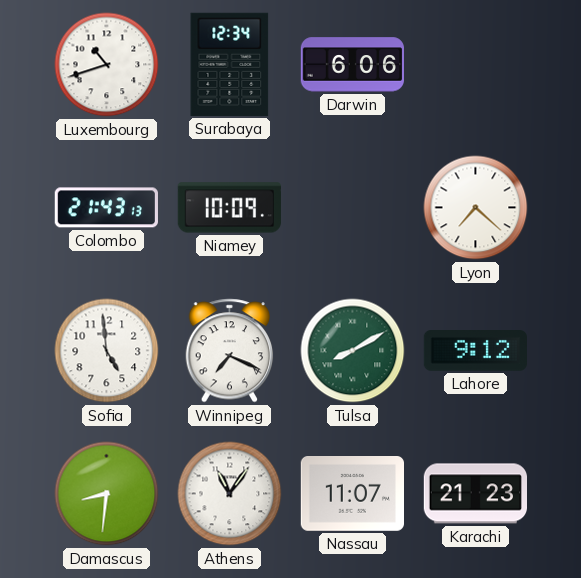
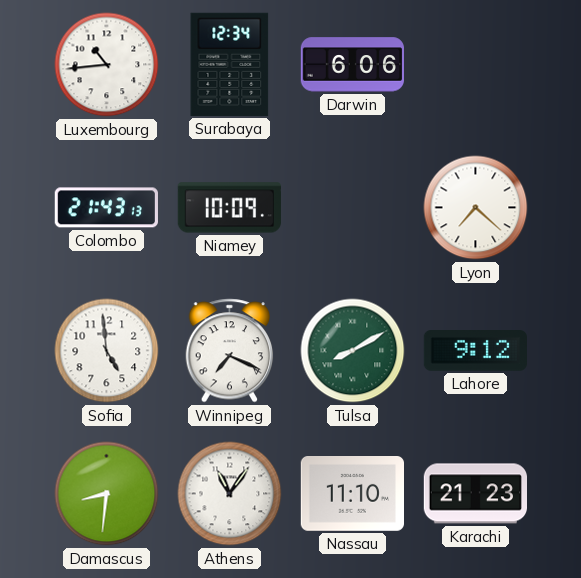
Luxembourg: 10:42 -> 10:44
Nassau: 11:07 -> 11:10
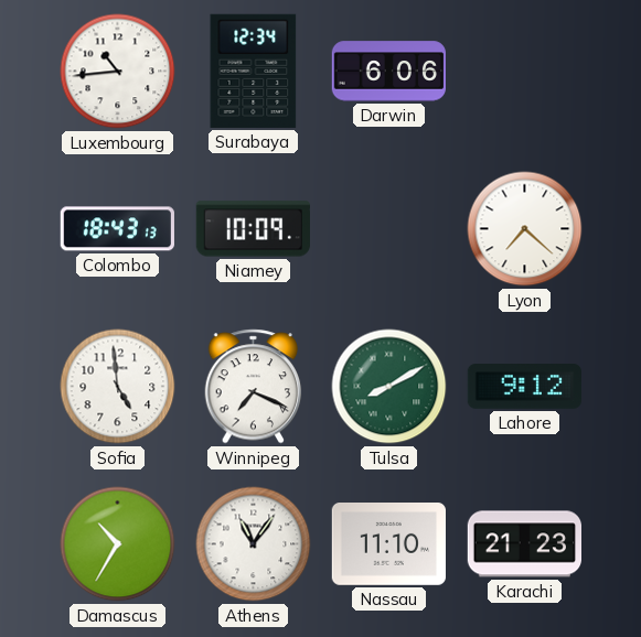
Colombo: 21:43 -> 18:43
Damascus: 8:31 -> 10:35
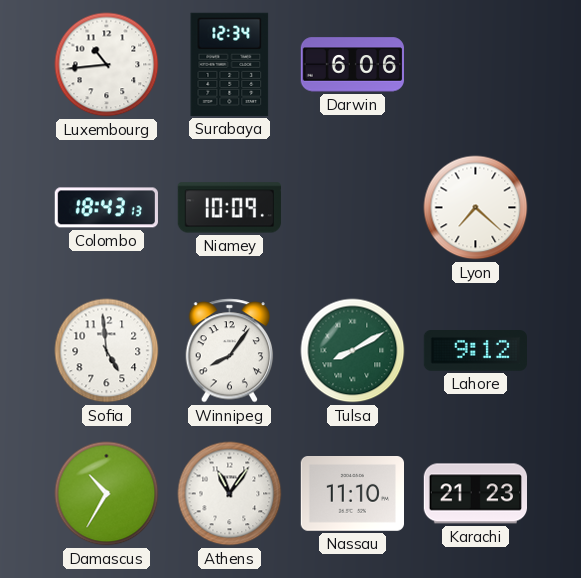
Winnipeg: 7:19 -> 8:06
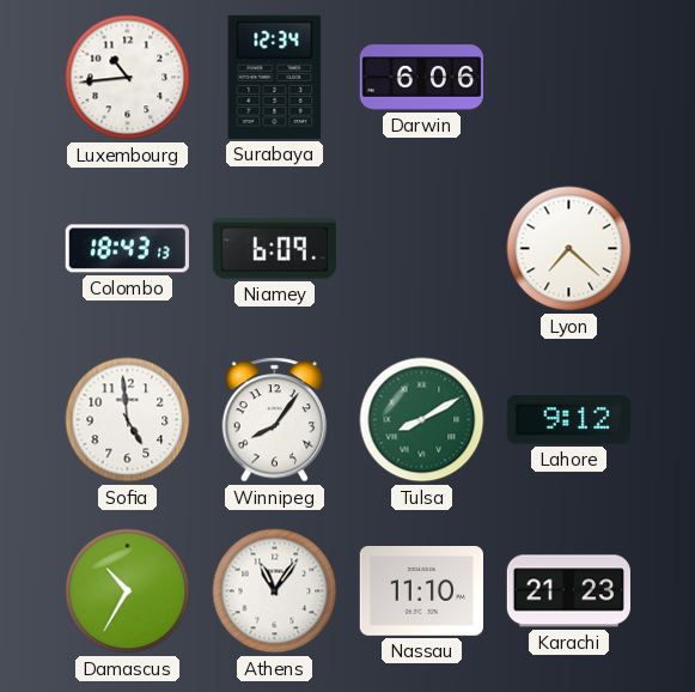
Niamey: 10:09 -> 6:09
